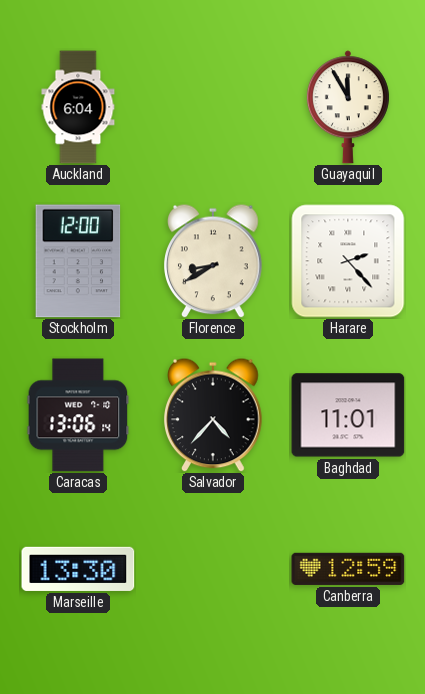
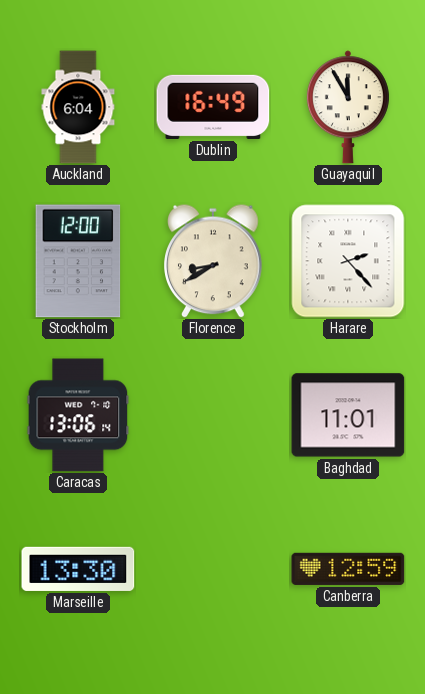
Dublin: none -> 16:49
Salvador: 4:37 -> none
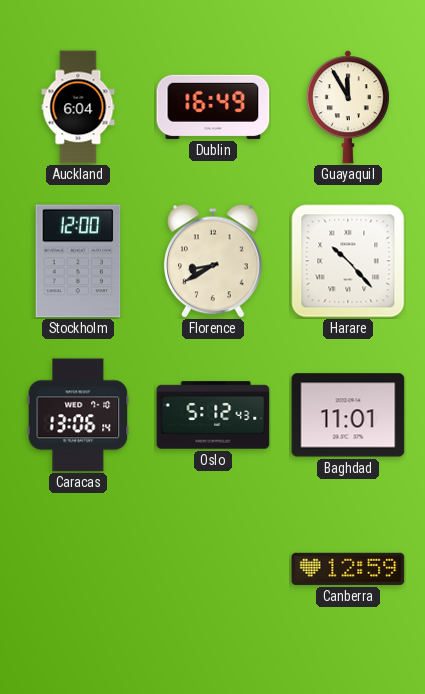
Harare: 2:23 -> 10:23
Oslo: none -> 5:12
Marseille: 13:30 -> none
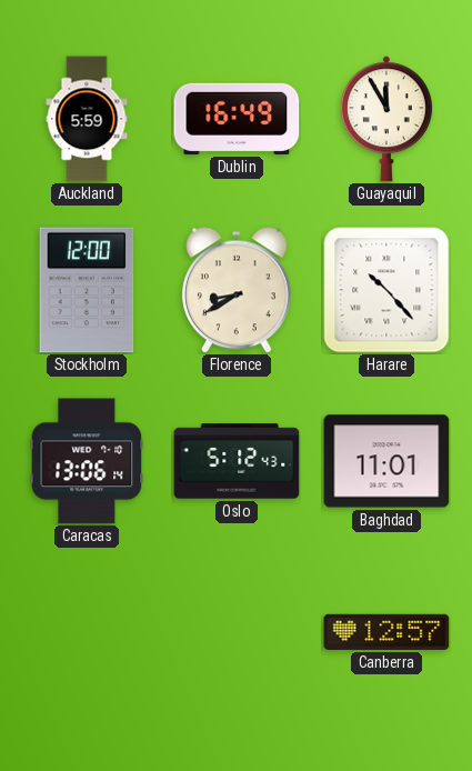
Auckland: 6:04 -> 5:59
Canberra: 12:59 -> 12:57
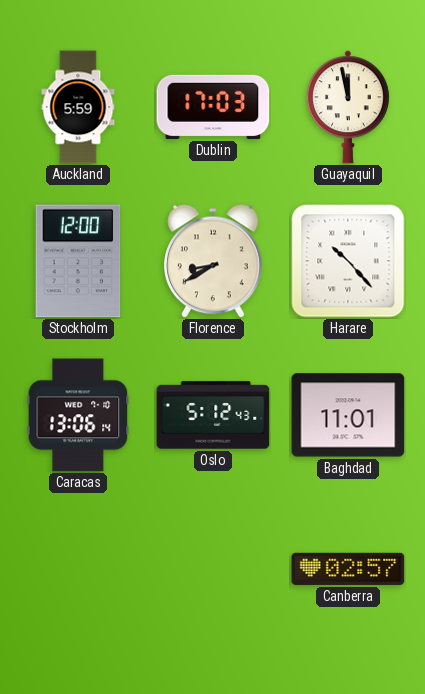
Dublin: 16:49 -> 17:03
Guayaquil: 11:55 -> 11:58
Canberra: 12:57 -> 02:57
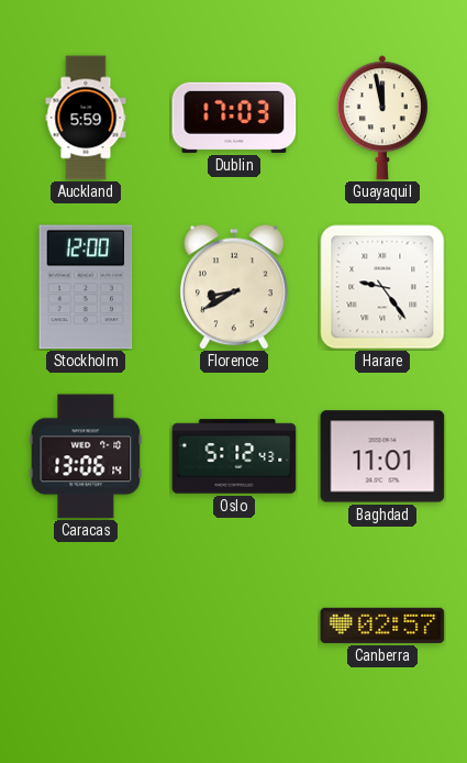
Harare: 10:23 -> 9:24
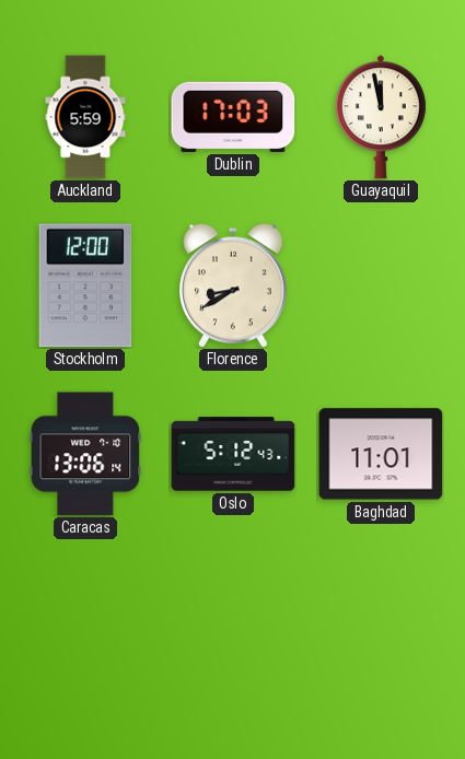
Harare: 9:24 -> none
Canberra: 02:57 -> none
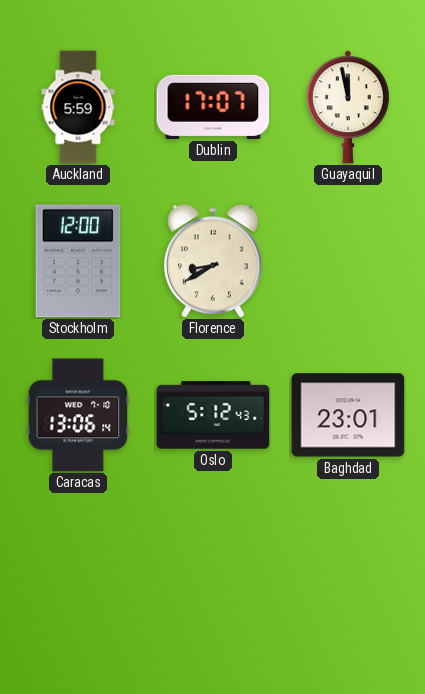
Dublin: 17:03 -> 17:07
Baghdad: 11:01 -> 23:01
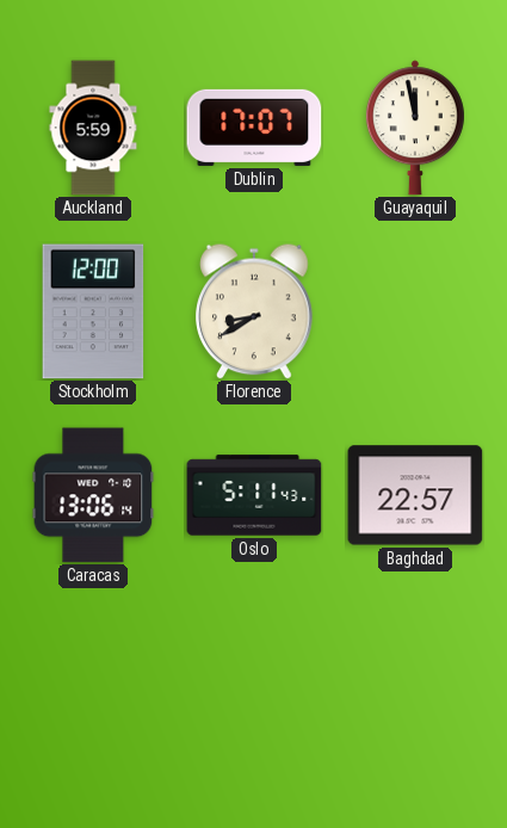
Oslo: 5:12 -> 5:11
Baghdad: 23:01 -> 22:57
